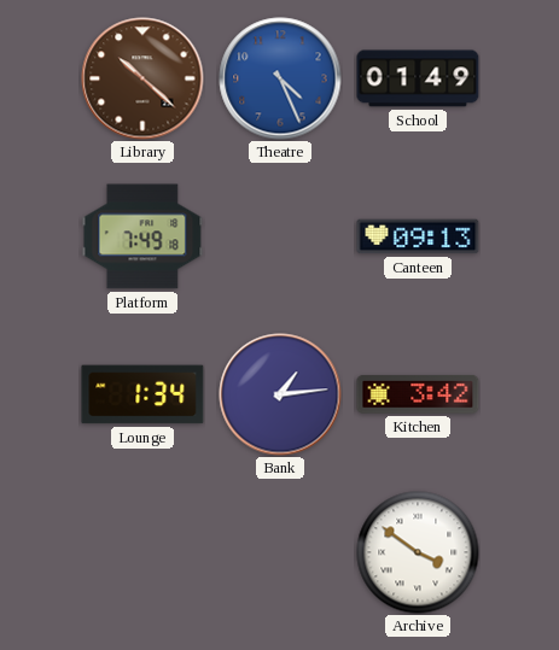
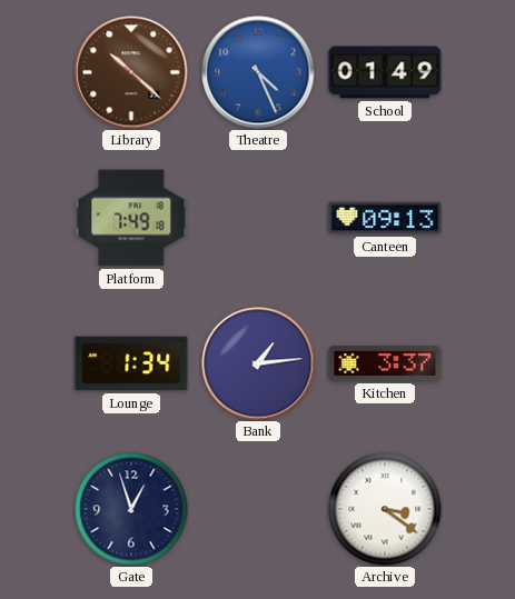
Kitchen: 3:42 -> 3:37
Gate: none -> 12:57
Archive: 3:51 -> 3:21
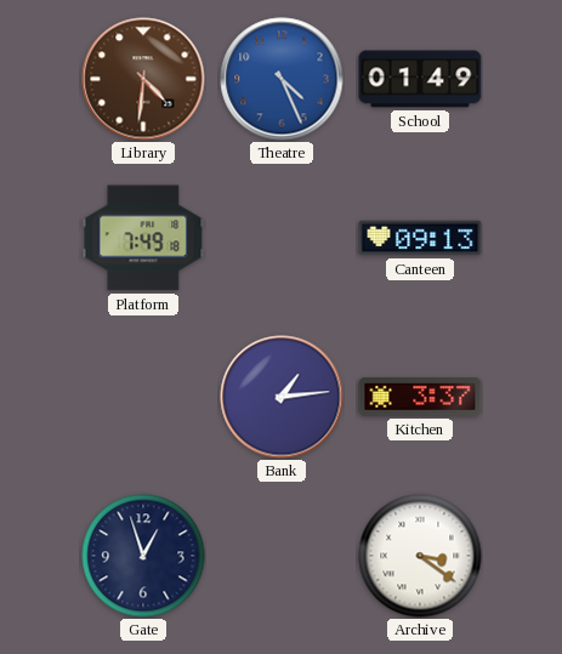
Library: 10:22 -> 4:31
Lounge: 1:34 -> none
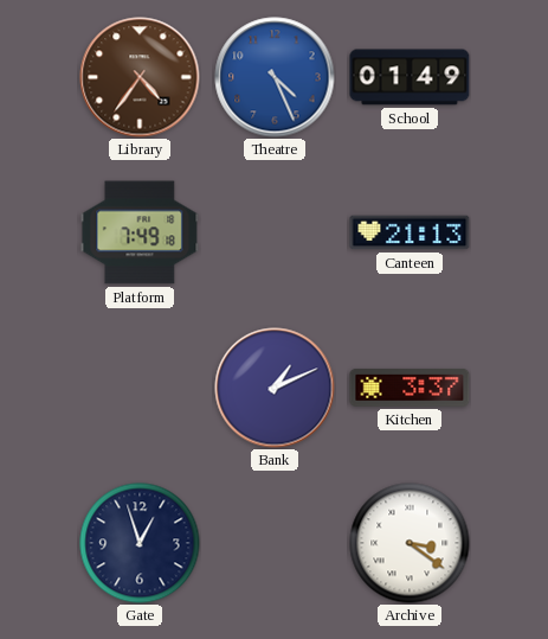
Library: 4:31 -> 4:36
Canteen: 09:13 -> 21:13
Bank: 1:14 -> 1:11
